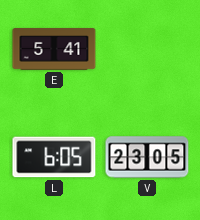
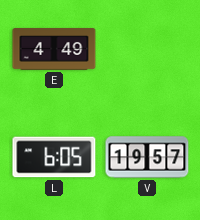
E: 5:41 -> 4:49
V: 23:05 -> 19:57
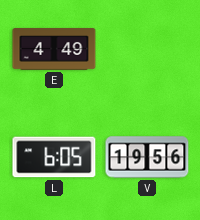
V: 19:57 -> 19:56
